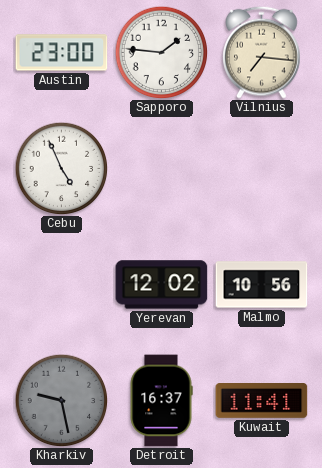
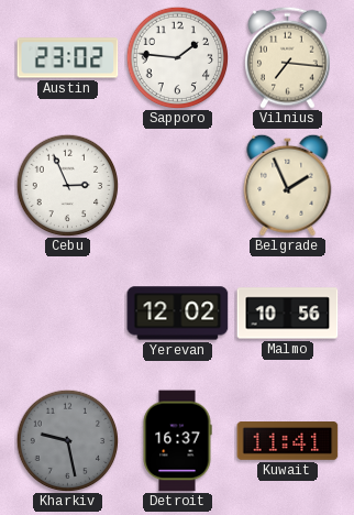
Austin: 23:00 -> 23:02
Cebu: 4:56 -> 2:56
Belgrade: none -> 1:56
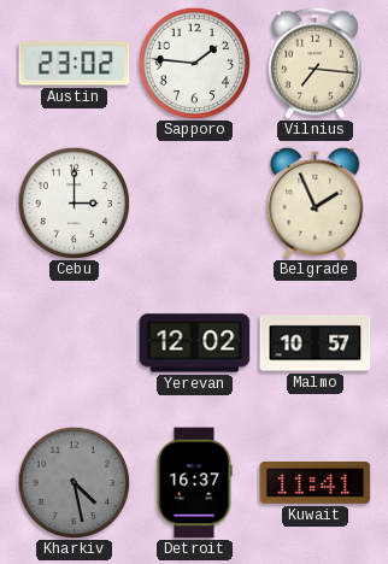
Cebu: 2:56 -> 3:00
Malmo: 10:56 -> 10:57
Kharkiv: 9:28 -> 4:28
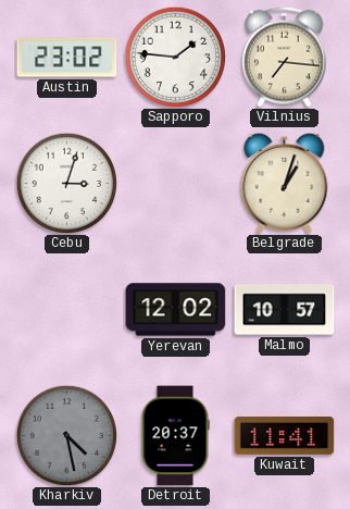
Cebu: 3:00 -> 3:03
Belgrade: 1:56 -> 1:03
Detroit: 16:37 -> 20:37
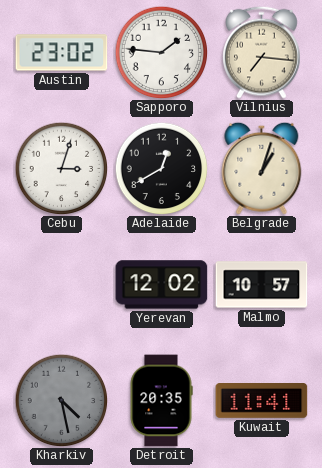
Adelaide: none -> 12:40
Detroit: 20:37 -> 20:35
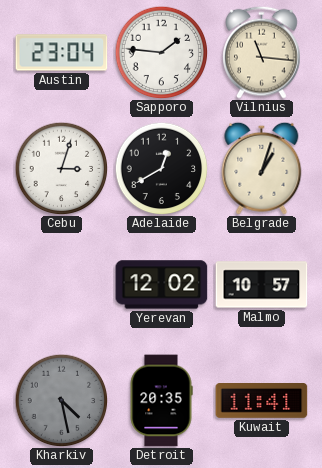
Austin: 23:02 -> 23:04
Vilnius: 7:16 -> 11:16
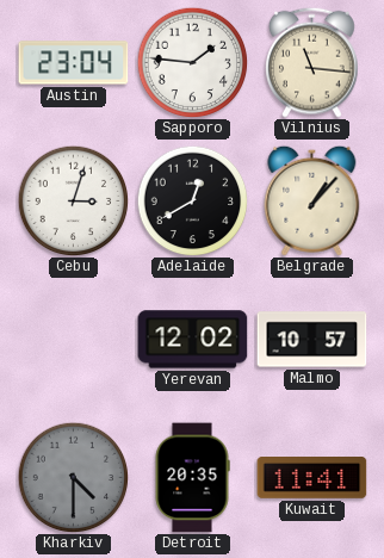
Belgrade: 1:03 -> 1:07
Kharkiv: 4:28 -> 4:30
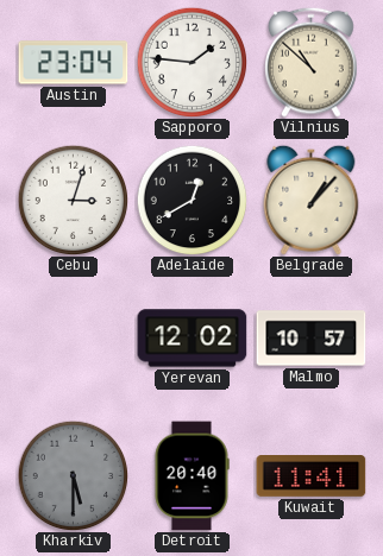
Vilnius: 11:16 -> 10:52
Kharkiv: 4:30 -> 5:30
Detroit: 20:35 -> 20:40
